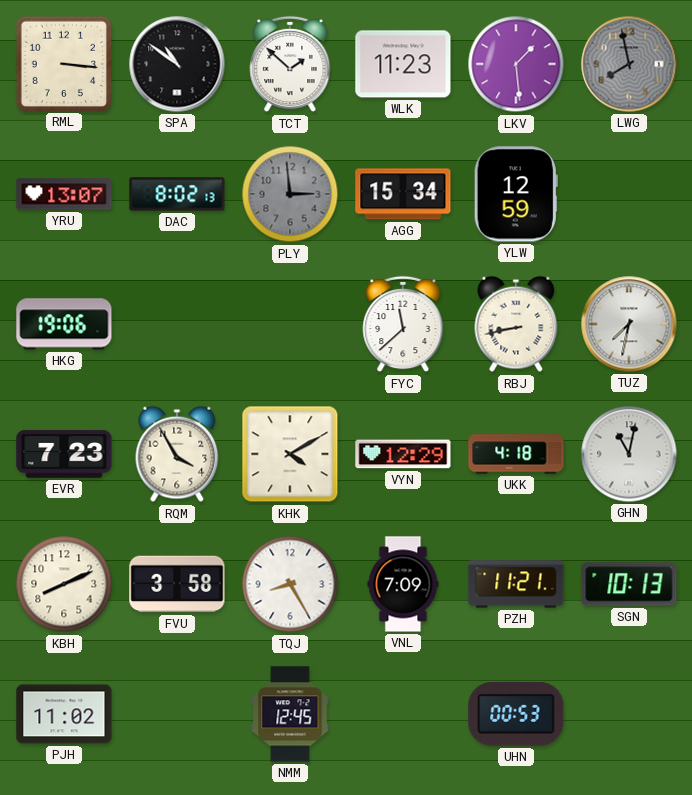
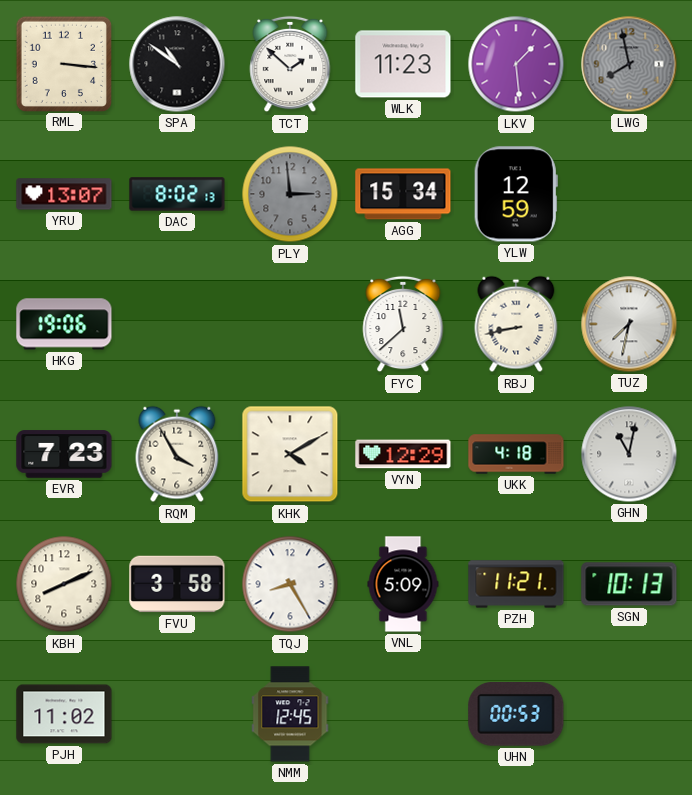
VNL: 7:09 -> 5:09
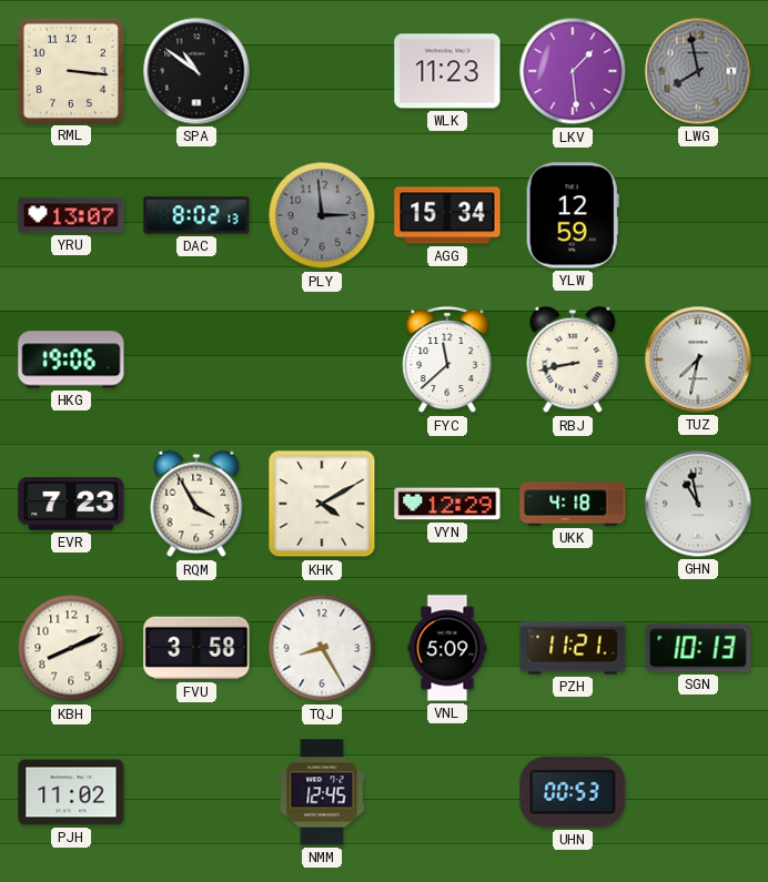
TCT: 1:52 -> none
GHN: 11:02 -> 10:58
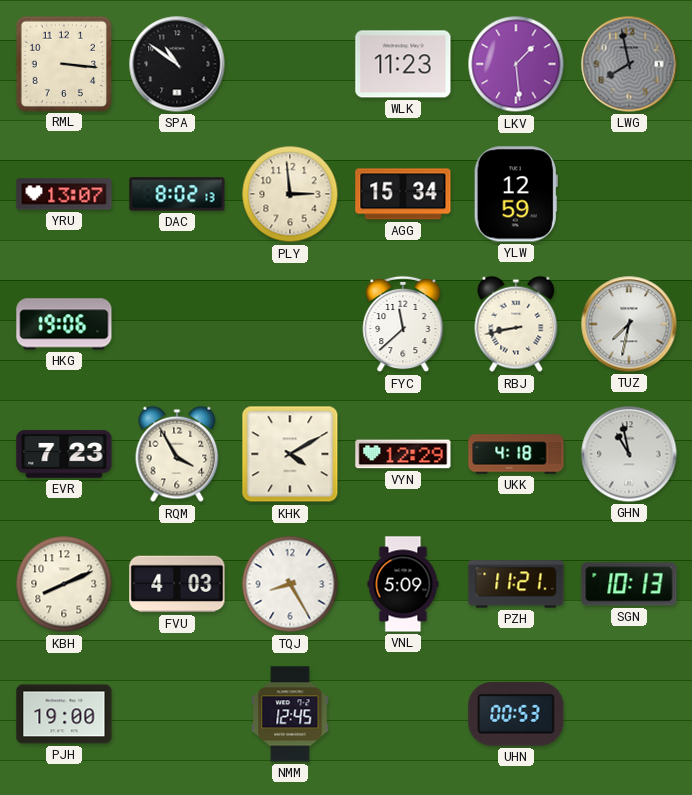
PLY dial: grey -> cream
FVU: 3:58 -> 4:03
PJH: 11:02 -> 19:00
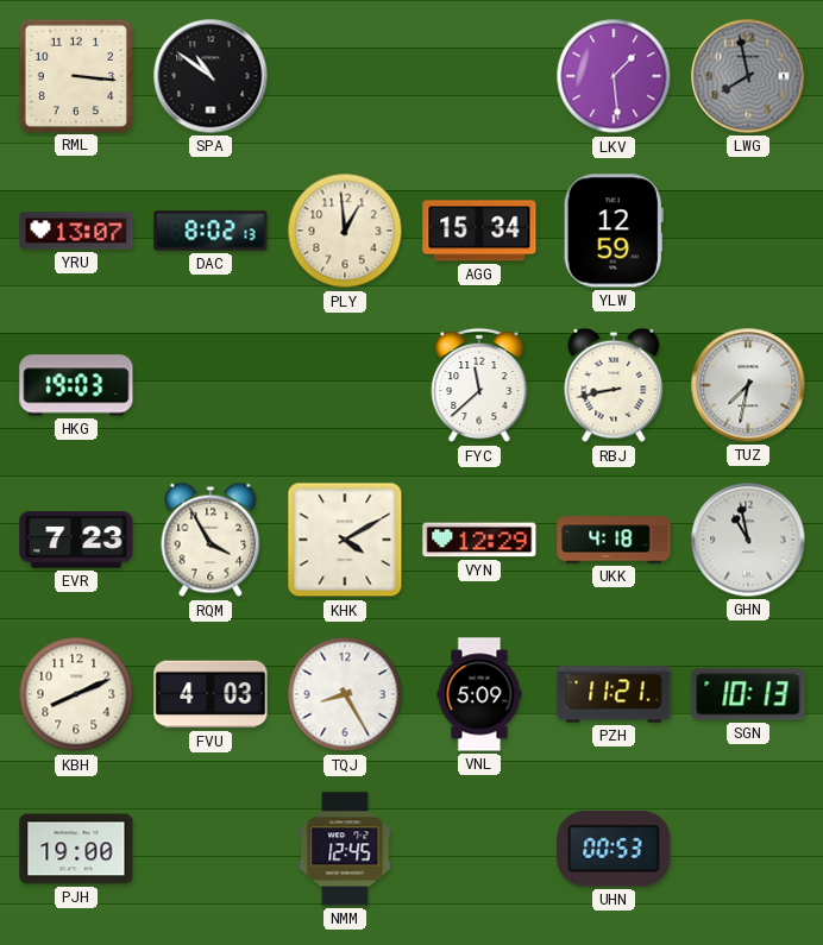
WLK: 11:23 -> none
PLY: 2:59 -> 12:59
HKG: 19:06 -> 19:03
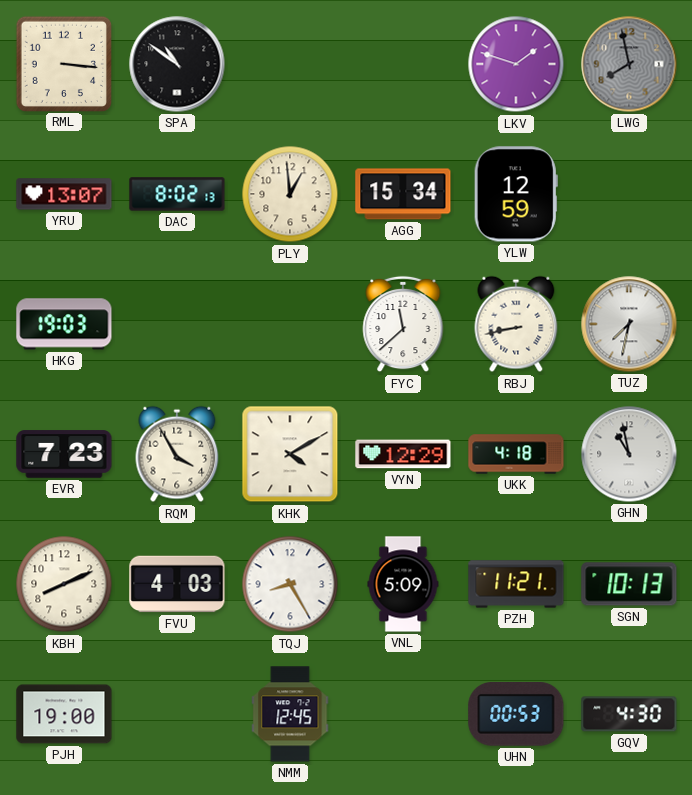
LKV: 1:29 -> 1:48
GQV: none -> 4:30
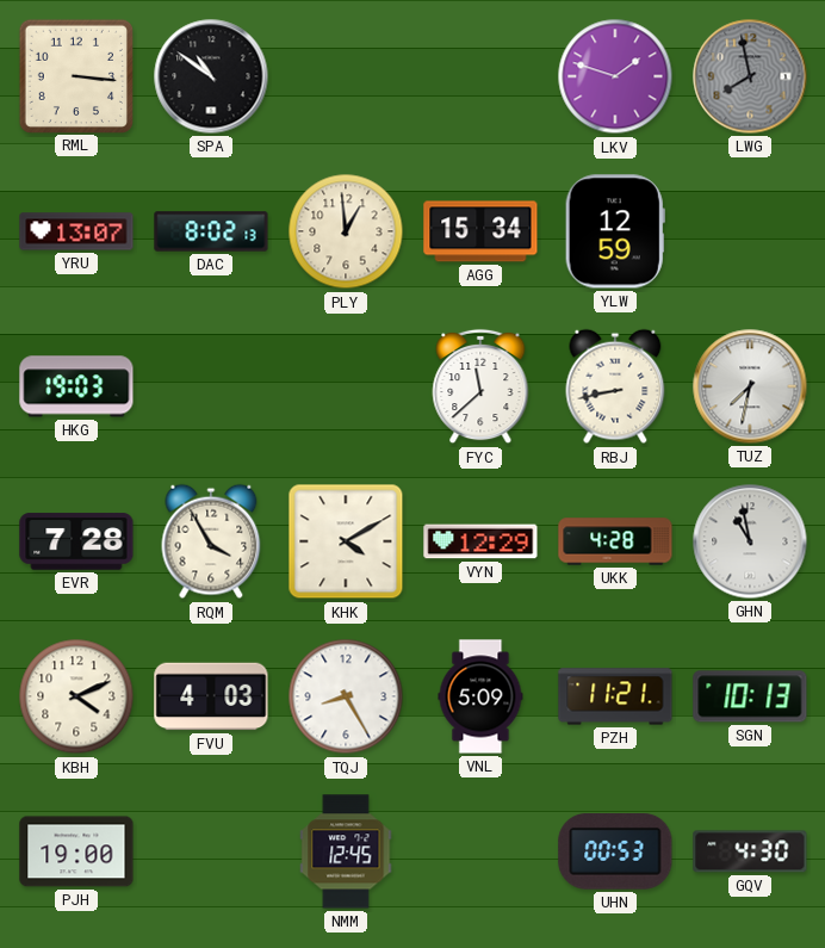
EVR: 7:23 -> 7:28
UKK: 4:18 -> 4:28
KBH: 8:11 -> 4:11
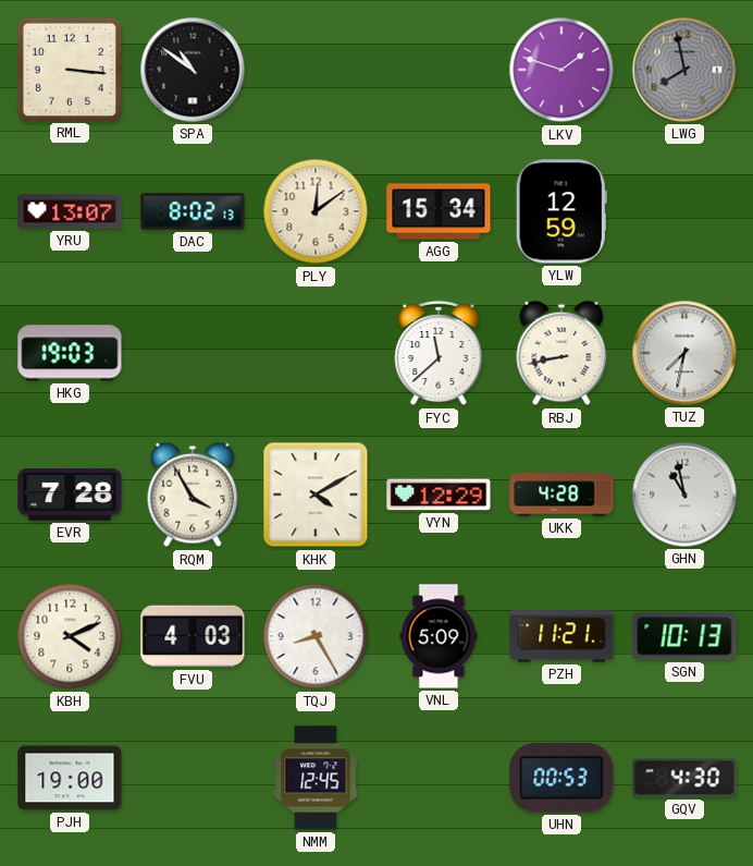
PLY: 12:59 -> 12:09
